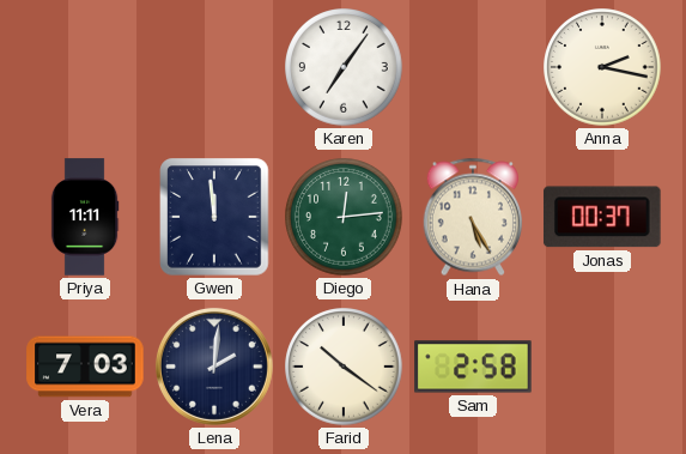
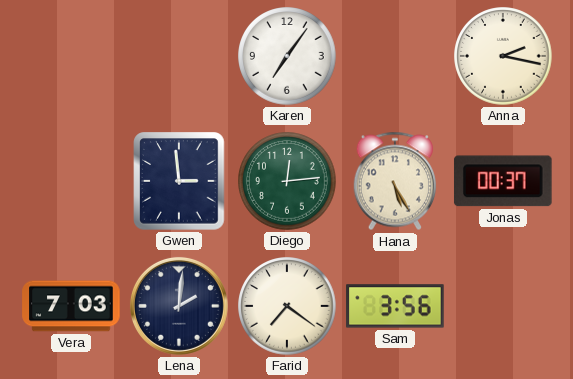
Priya: 11:11 -> none
Gwen: 11:59 -> 2:59
Farid: 10:21 -> 7:21
Sam: 2:58 -> 3:56
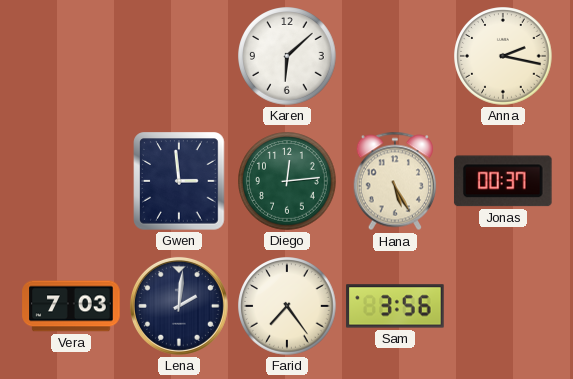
Karen: 7:06 -> 6:08
Farid: 7:21 -> 7:24
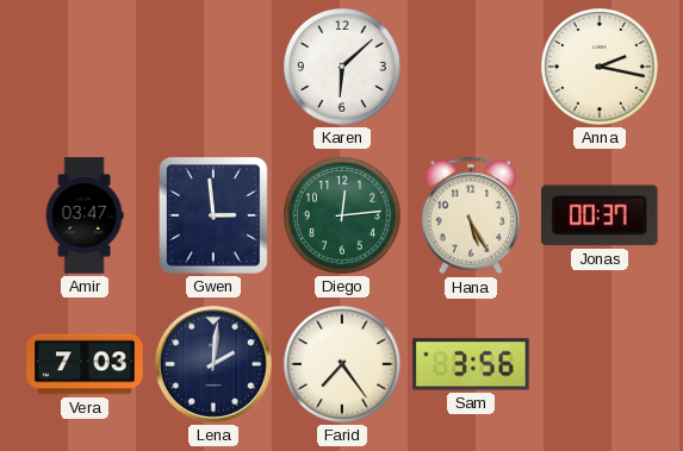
Amir: none -> 03:47
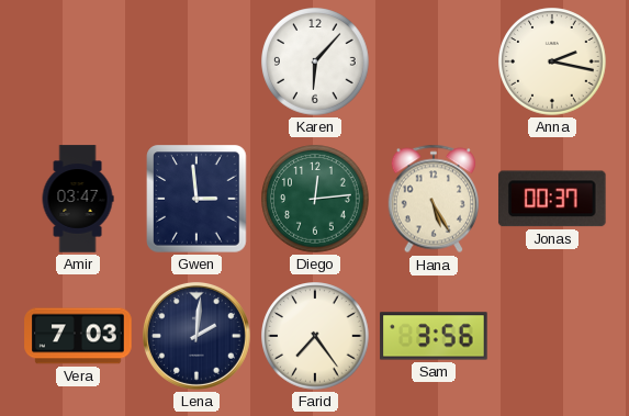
Karen: 6:08 -> 6:07
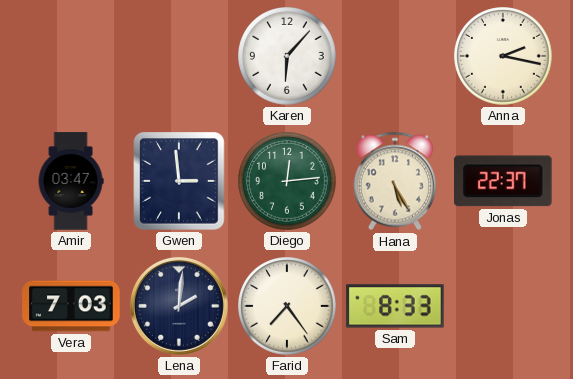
Jonas: 00:37 -> 22:37
Sam: 3:56 -> 8:33
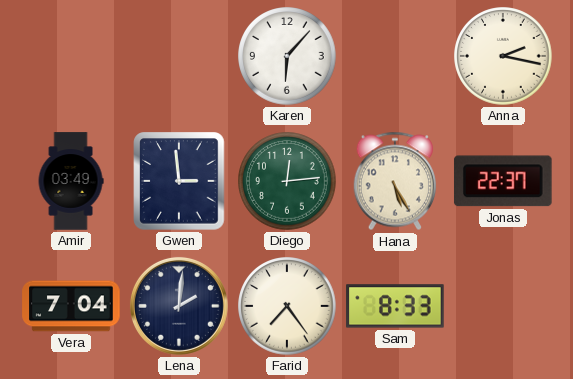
Amir: 03:47 -> 03:49
Vera: 7:03 -> 7:04
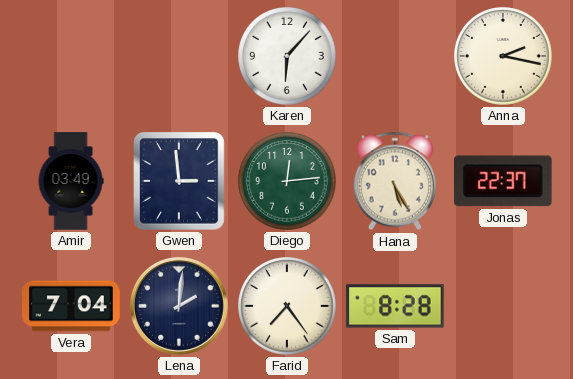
Sam: 8:33 -> 8:28
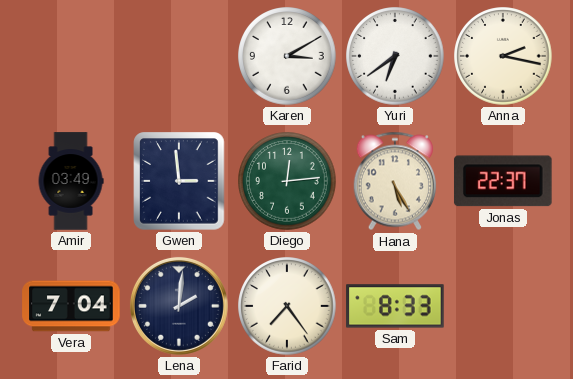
Karen: 6:07 -> 3:10
Yuri: none -> 6:39
Sam: 8:28 -> 8:33
